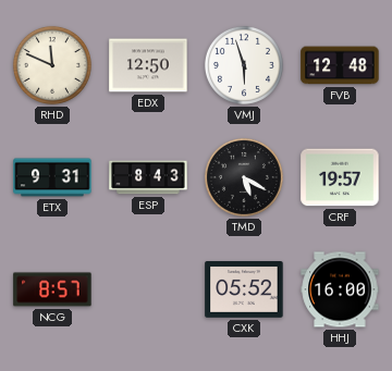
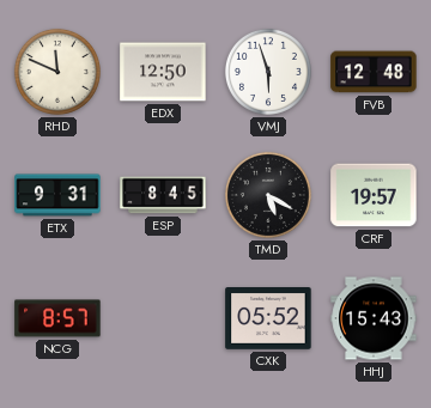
ESP: 8:43 -> 8:45
HHJ: 16:00 -> 15:43
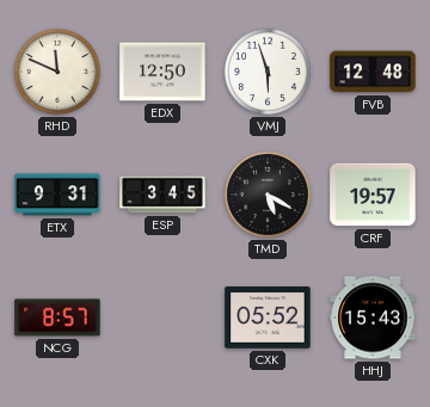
ESP: 8:45 -> 3:45
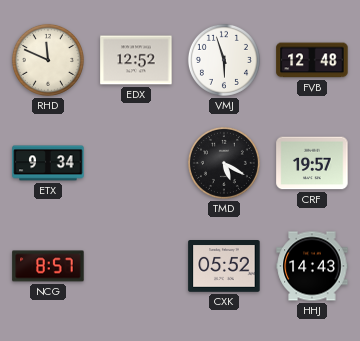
EDX: 12:50 -> 12:52
ETX: 9:31 -> 9:34
ESP: 3:45 -> none
HHJ: 15:43 -> 14:43
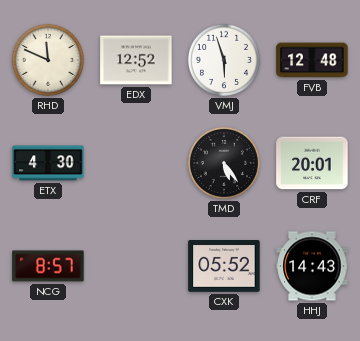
ETX: 9:34 -> 4:30
TMD: 5:20 -> 5:24
CRF: 19:57 -> 20:01
